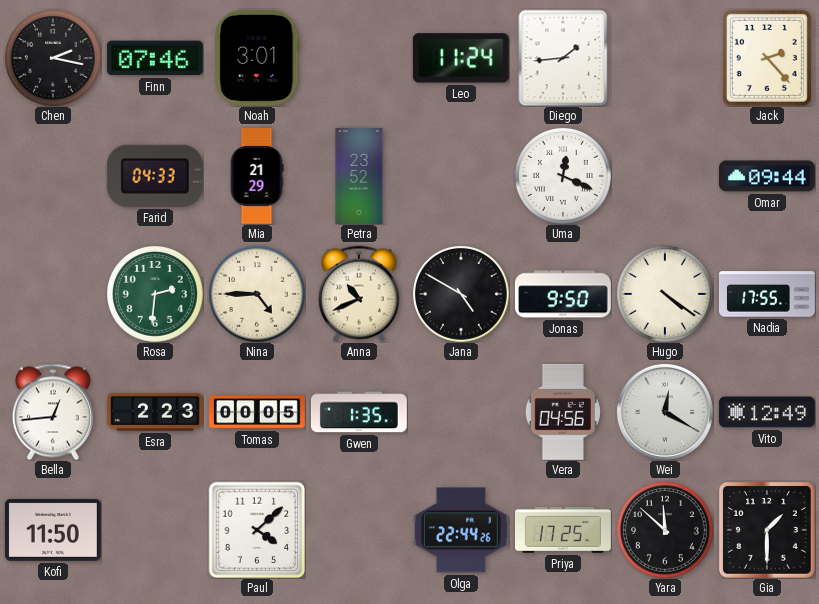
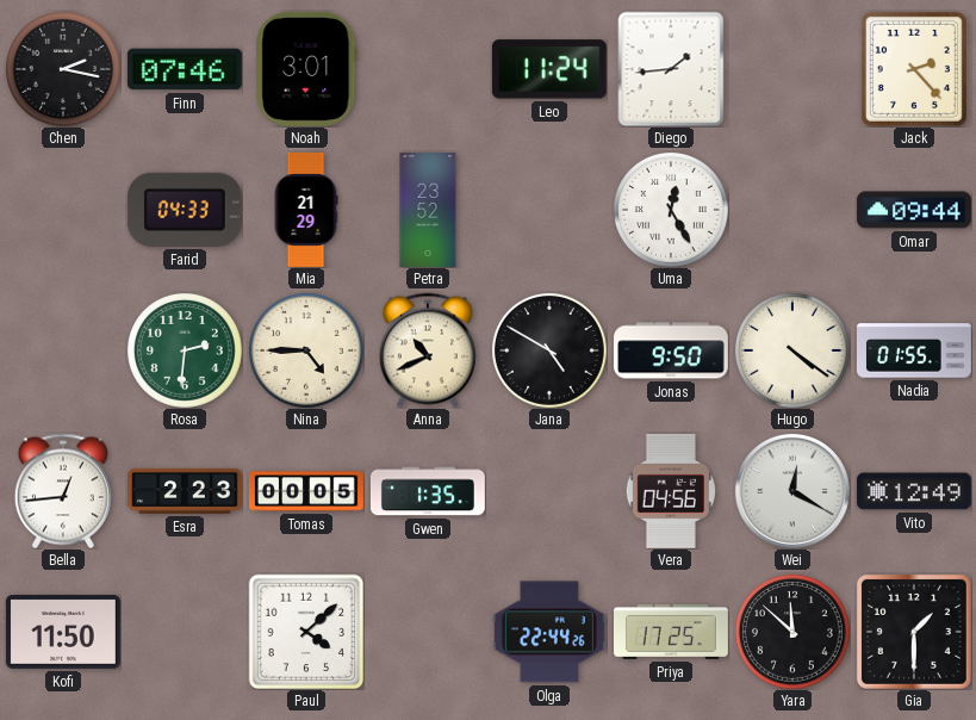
Uma: 12:19 -> 12:25
Nadia: 17:55 -> 01:55
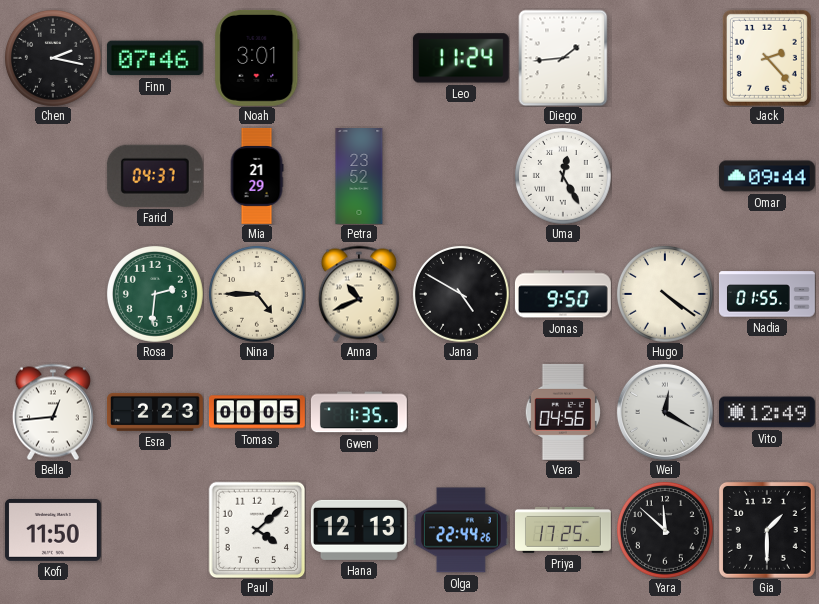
Farid: 04:33 -> 04:37
Hana: none -> 12:13
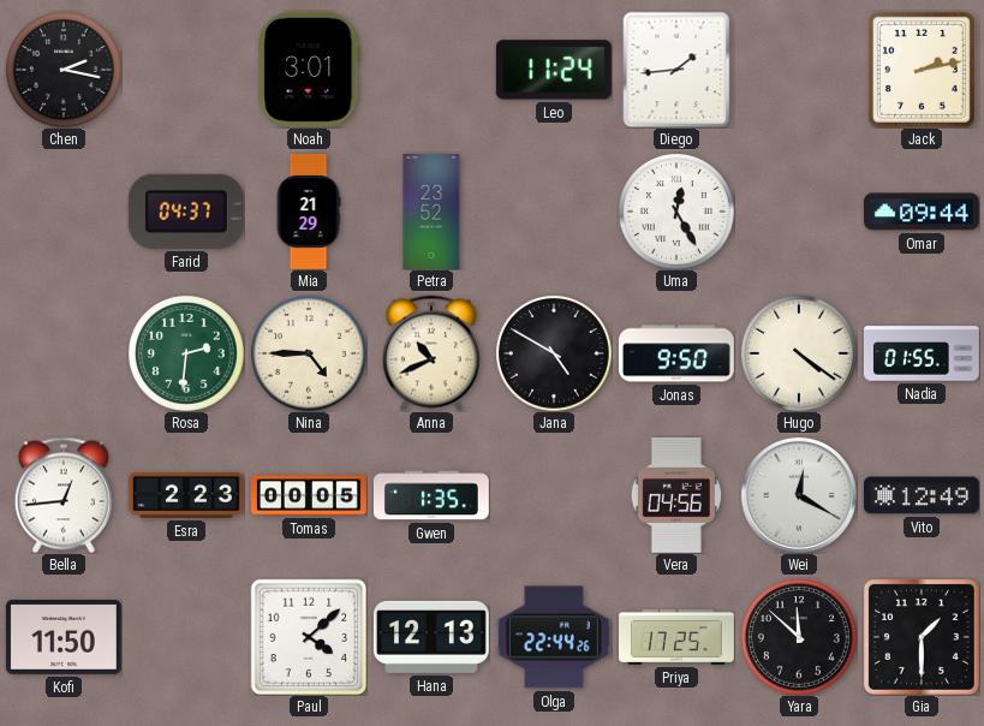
Finn: 07:46 -> none
Jack: 2:23 -> 2:13
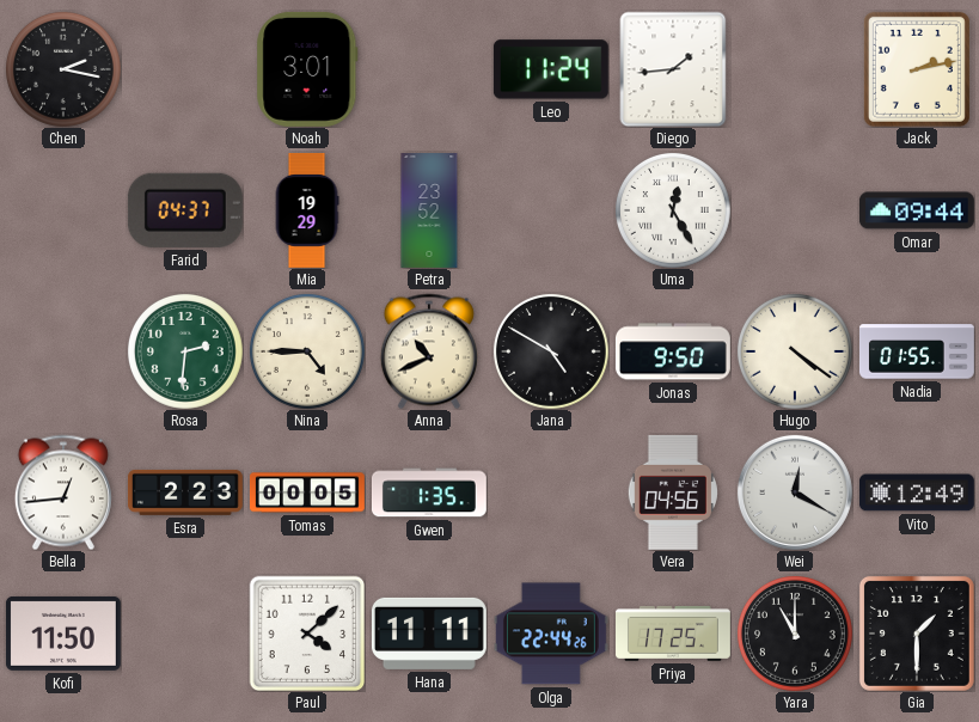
Mia: 21:29 -> 19:29
Hana: 12:13 -> 11:11
Yara: 11:52 -> 11:00
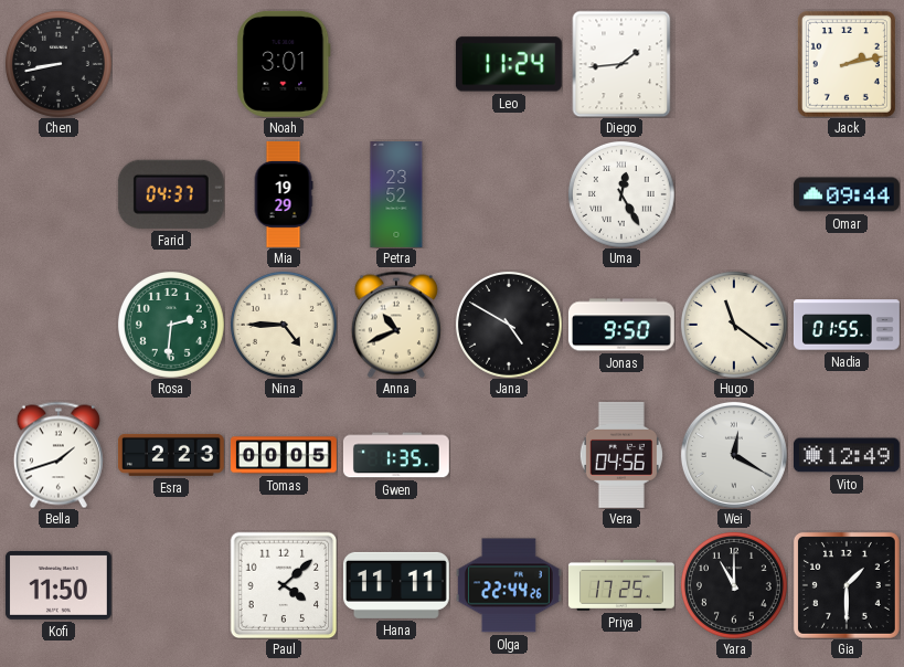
Chen: 2:17 -> 8:43
Hugo: 4:21 -> 11:21
Bella: 12:44 -> 1:42
